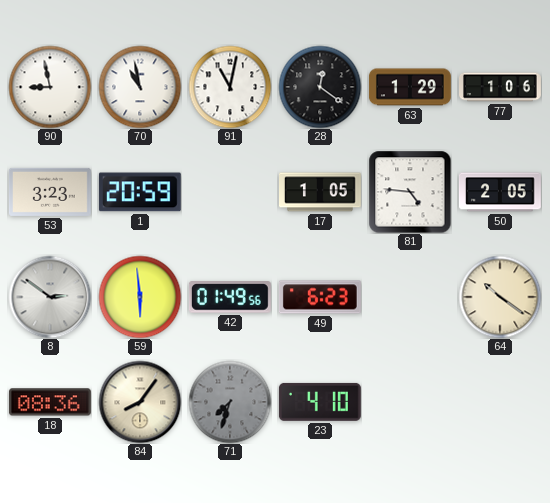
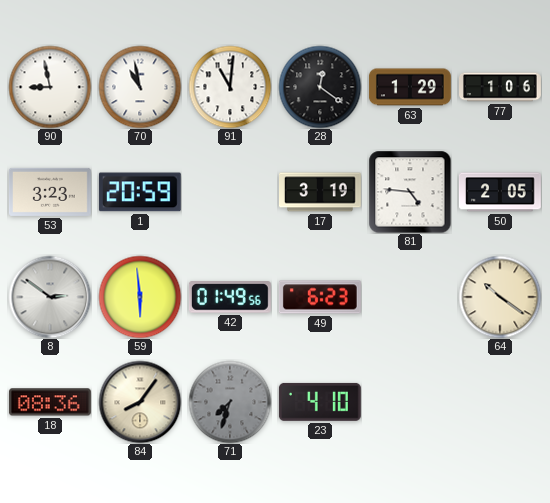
91: 11:02 -> 11:01
17: 1:05 -> 3:19
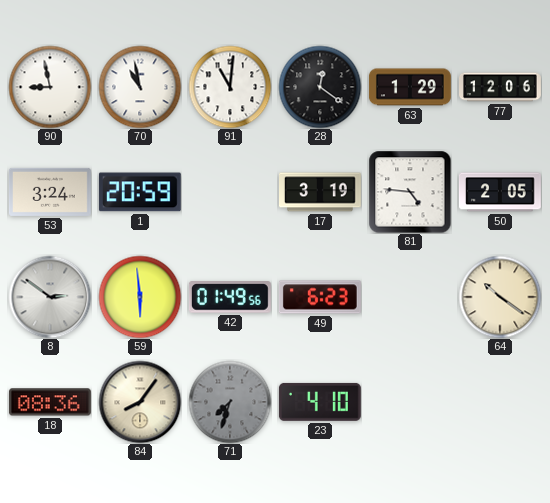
77: 1:06 -> 12:06
53: 3:23 -> 3:24
